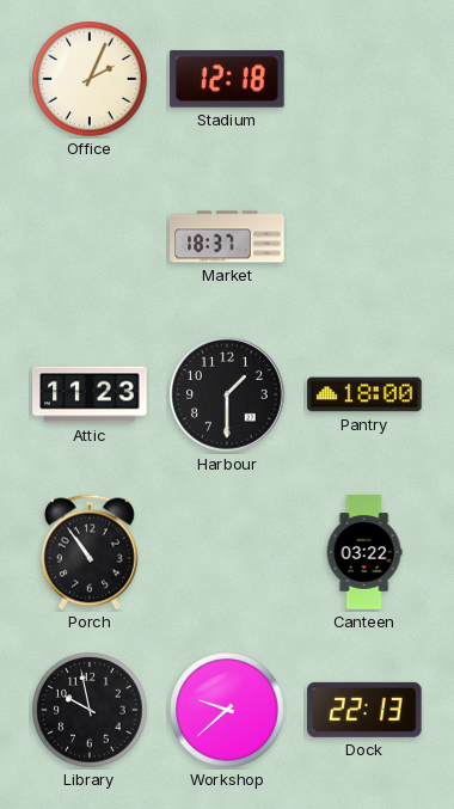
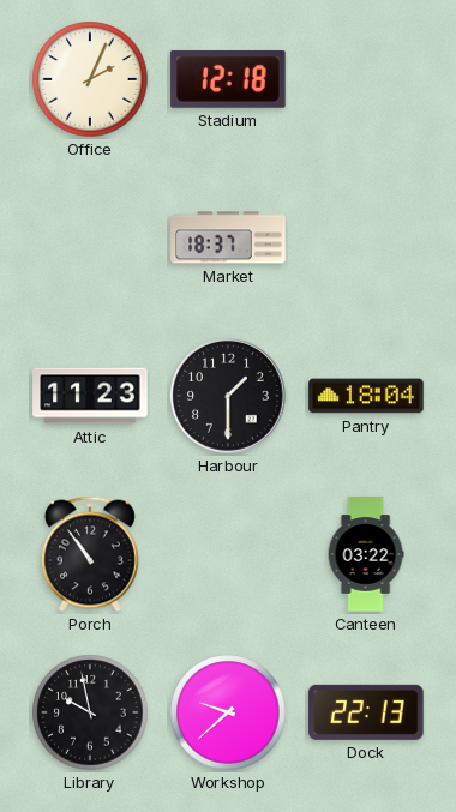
Pantry: 18:00 -> 18:04
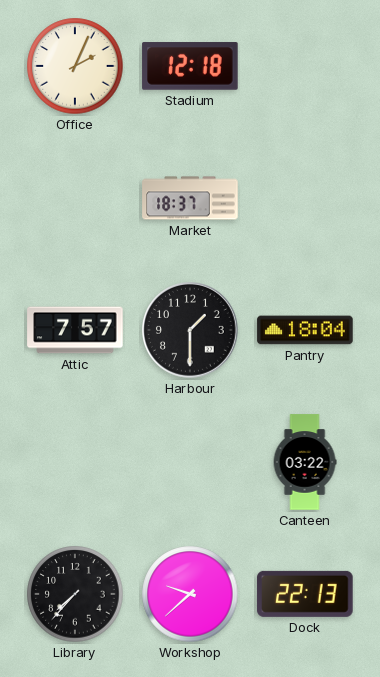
Attic: 11:23 -> 7:57
Porch: 10:54 -> none
Library: 9:58 -> 7:37
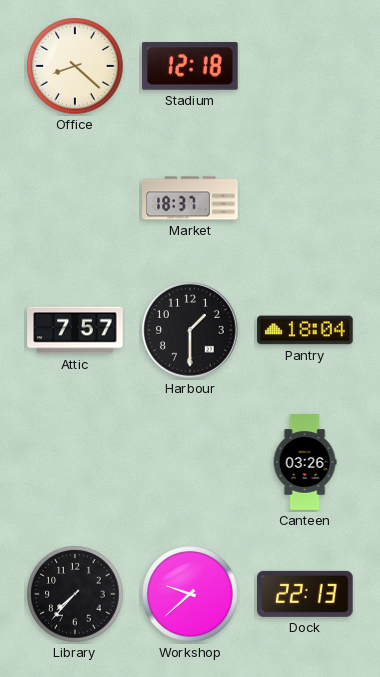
Office: 2:04 -> 8:22
Canteen: 03:22 -> 03:26
